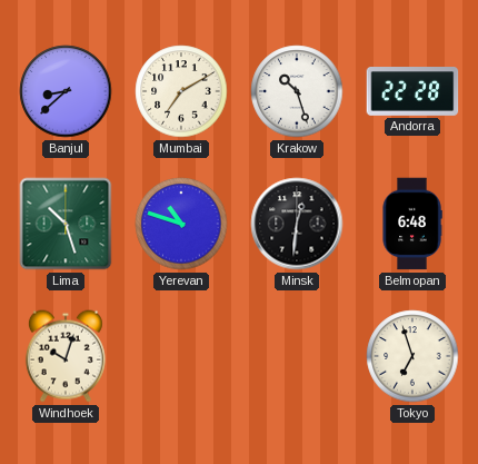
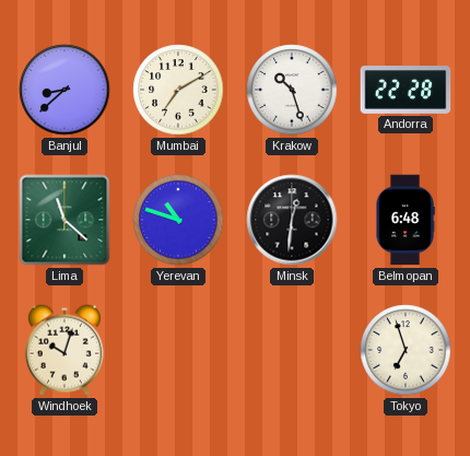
Lima: 10:27 -> 11:22
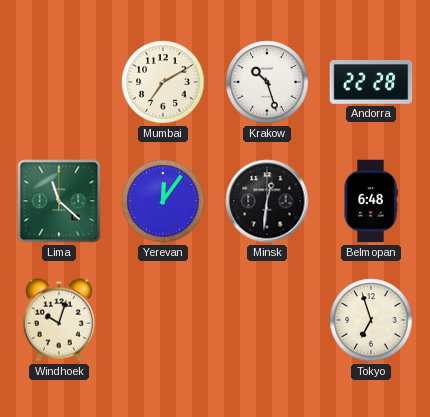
Banjul: 8:38 -> none
Yerevan: 10:48 -> 12:06
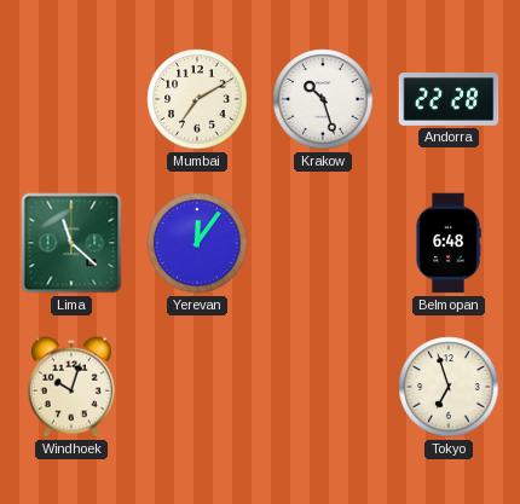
Minsk: 12:31 -> none
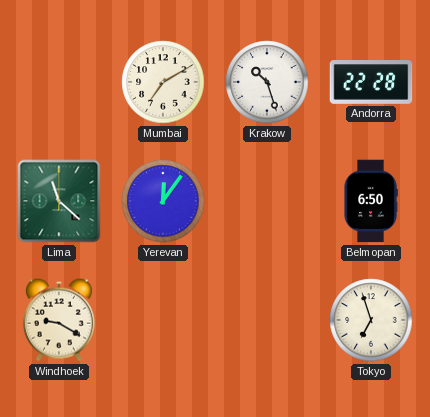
Belmopan: 6:48 -> 6:50
Windhoek: 10:03 -> 9:20
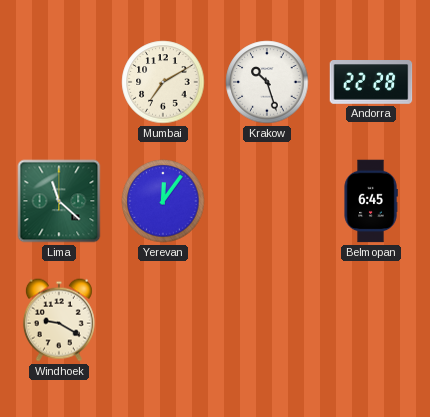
Belmopan: 6:50 -> 6:45
Tokyo: 6:57 -> none
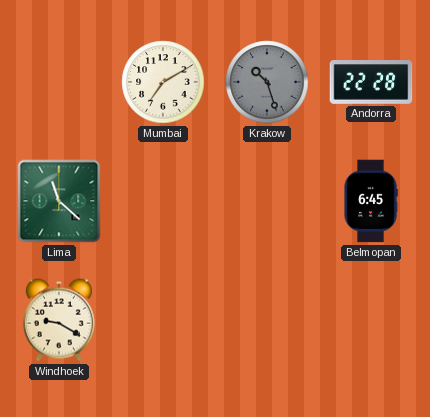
Krakow dial: white -> grey
Yerevan: 12:06 -> none
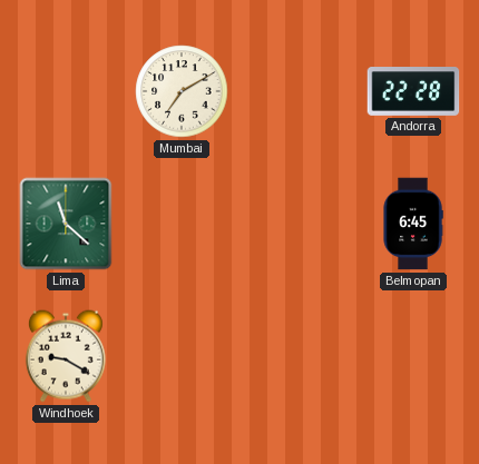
Krakow: 10:27 -> none
